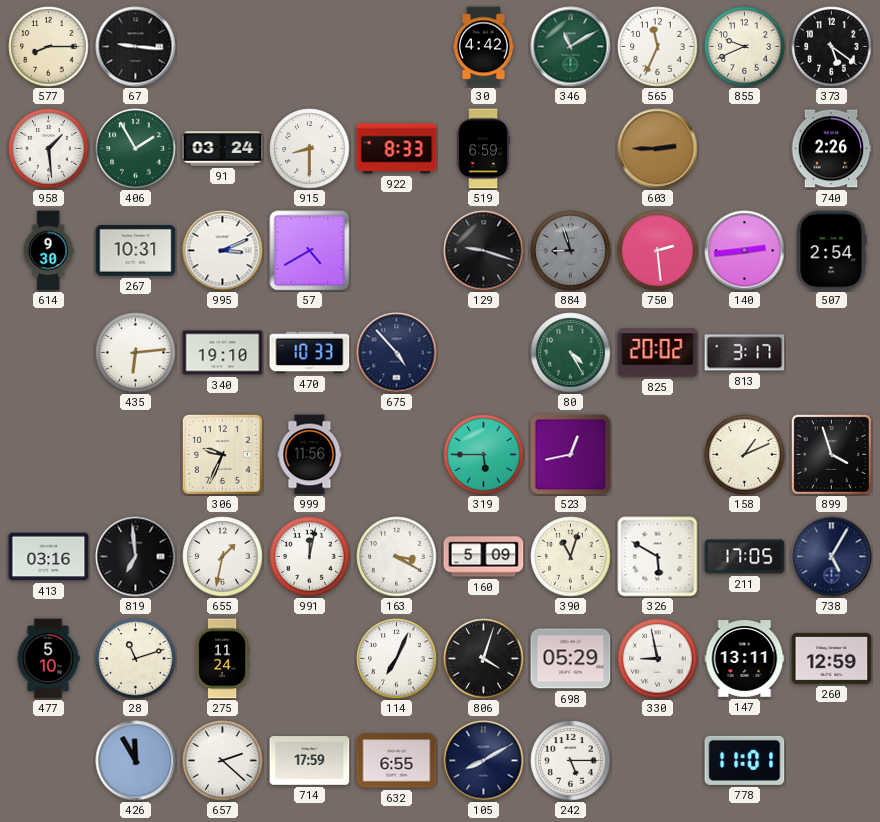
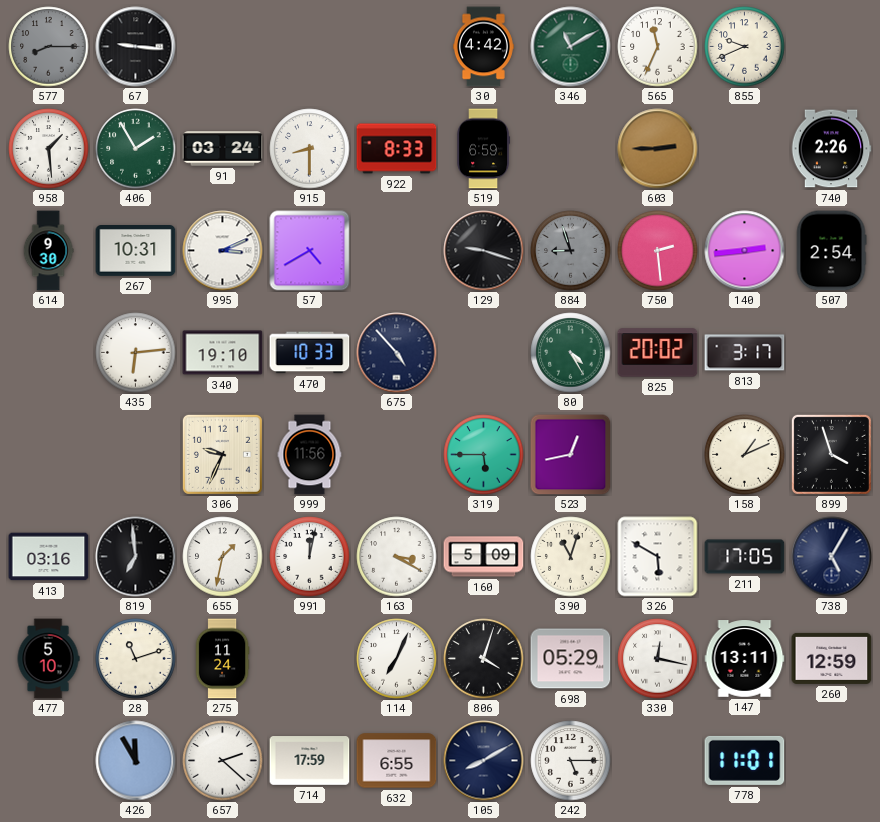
577 dial: cream -> grey
373: 5:21 -> none
330: 8:58 -> 12:17
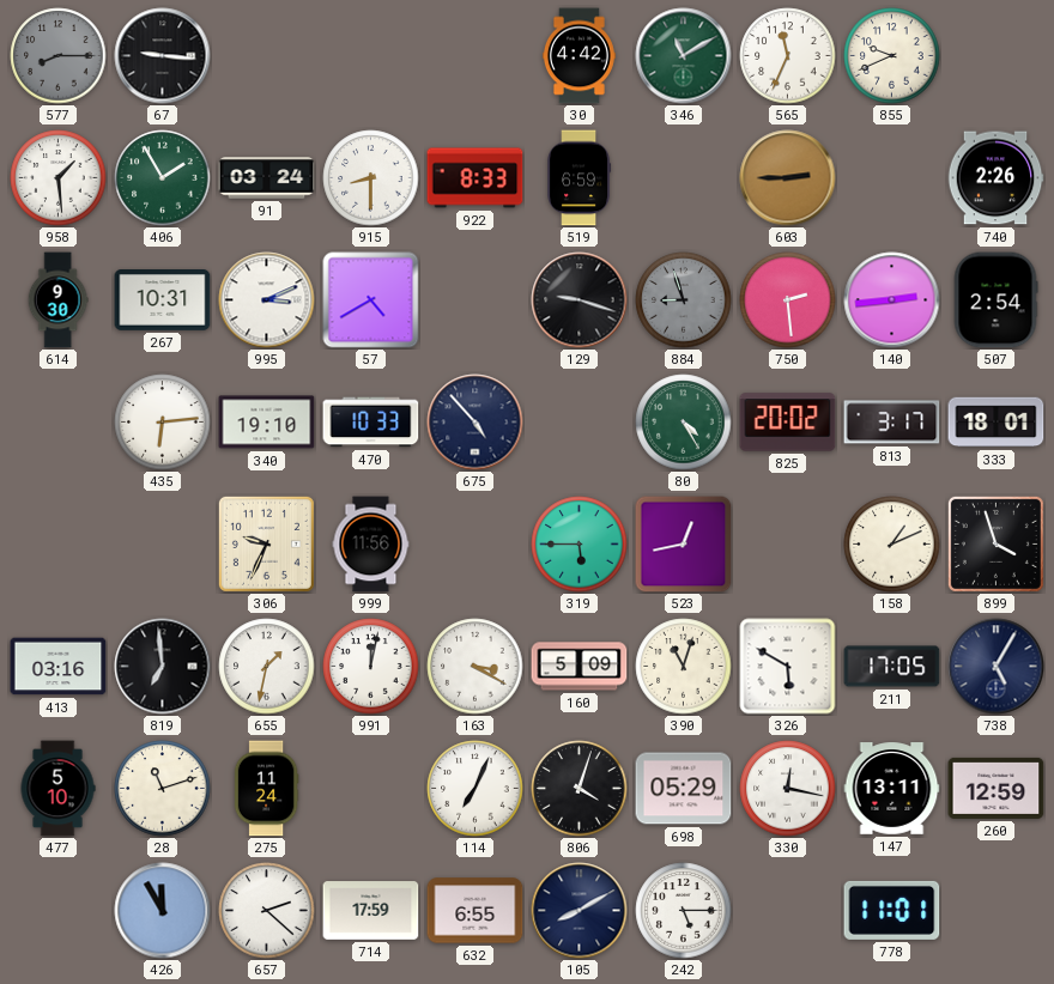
333: none -> 18:01
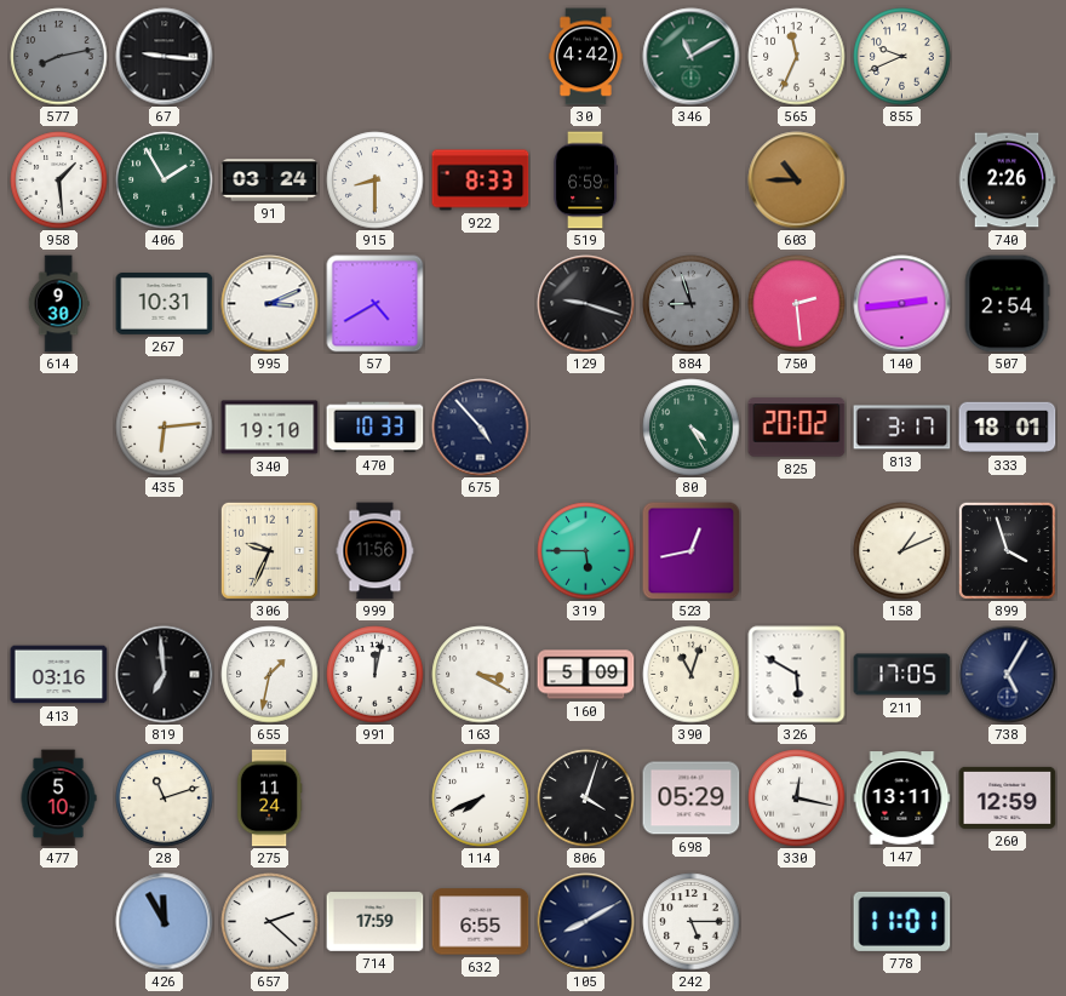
577: 8:15 -> 8:13
603: 2:45 -> 10:45
114: 7:04 -> 7:41
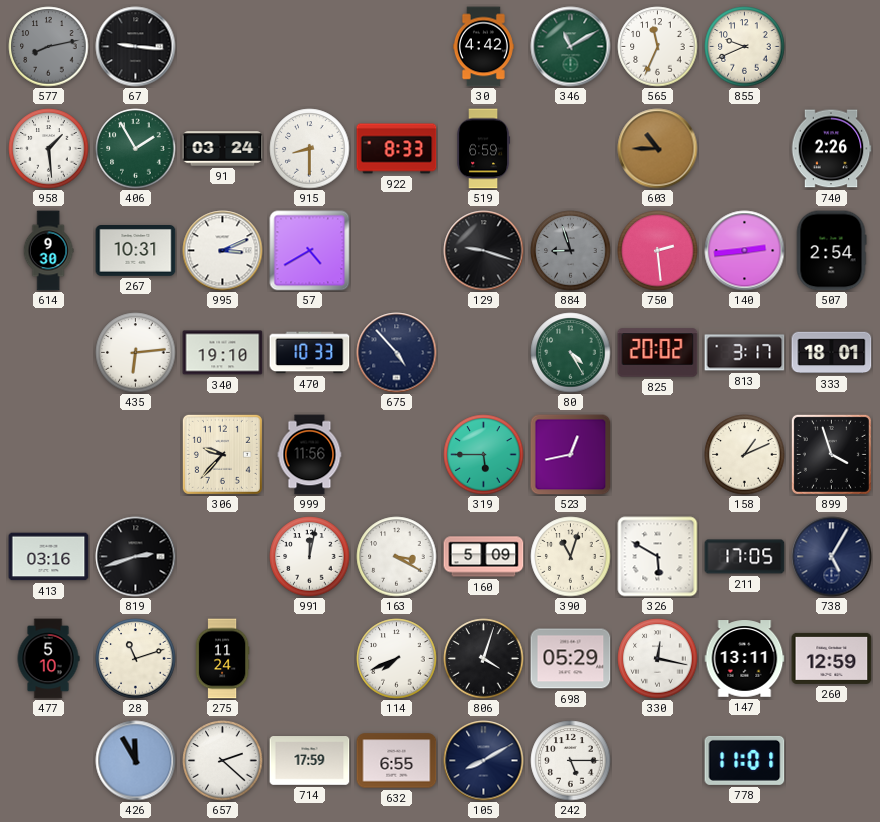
306: 9:34 -> 9:37
819: 6:59 -> 2:42
655: 1:32 -> none
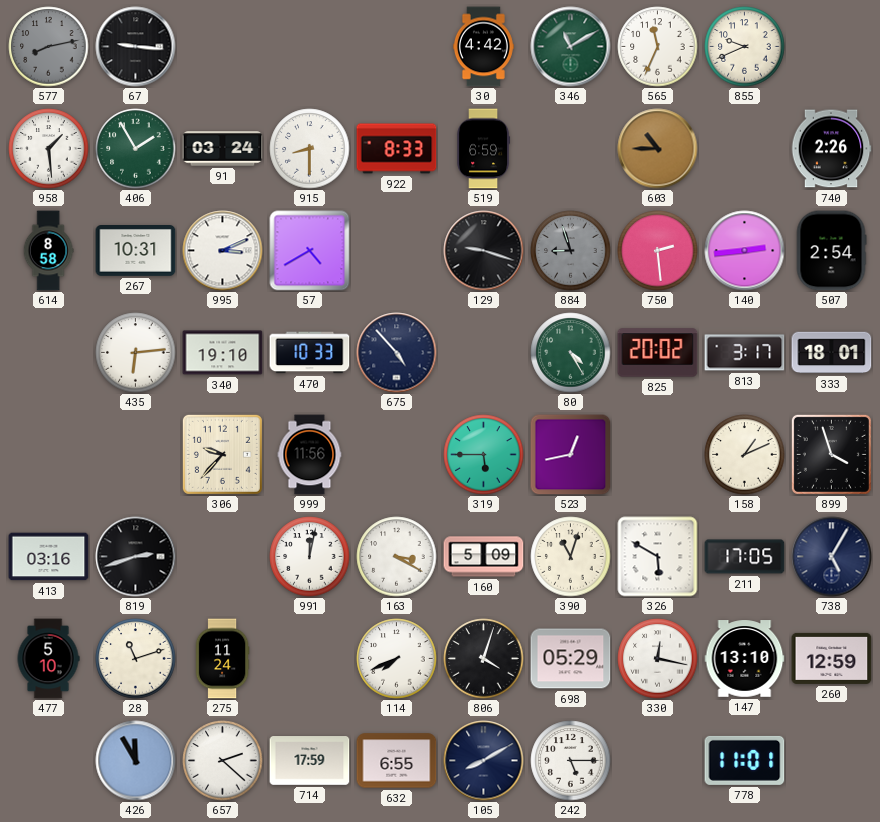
614: 9:30 -> 8:58
147: 13:11 -> 13:10
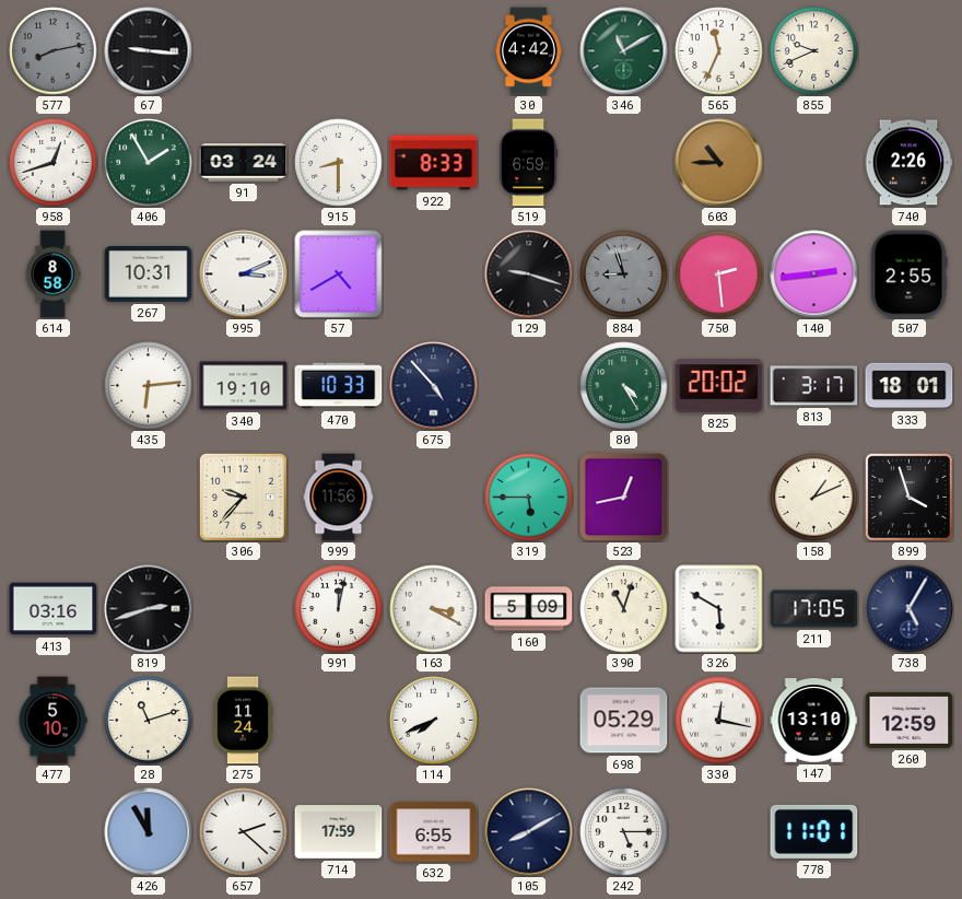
958: 1:29 -> 12:42
507: 2:54 -> 2:55
806: 4:03 -> none
